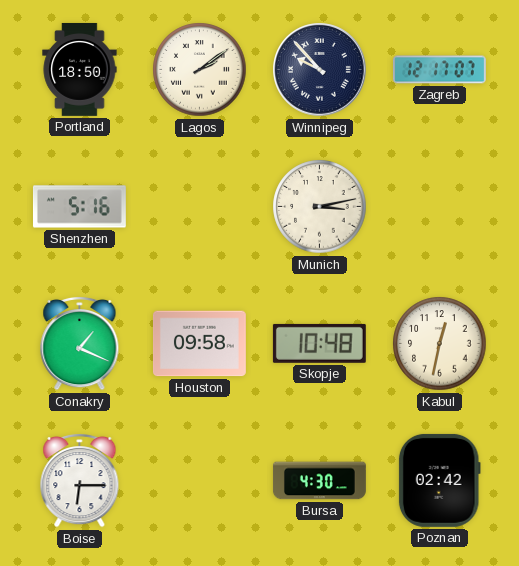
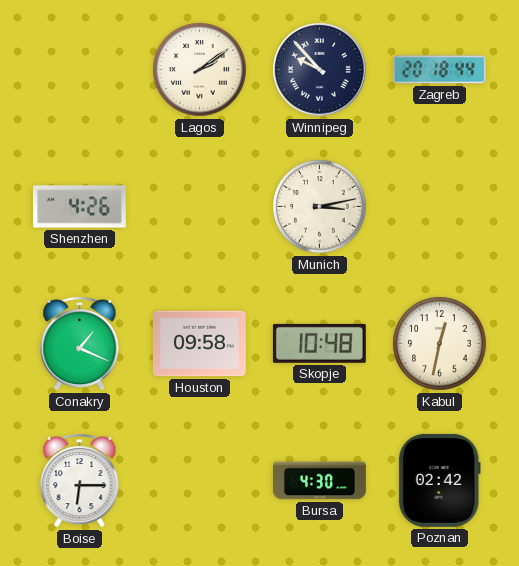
Portland: 18:50 -> none
Zagreb: 12:17 -> 20:18
Shenzhen: 5:16 -> 4:26
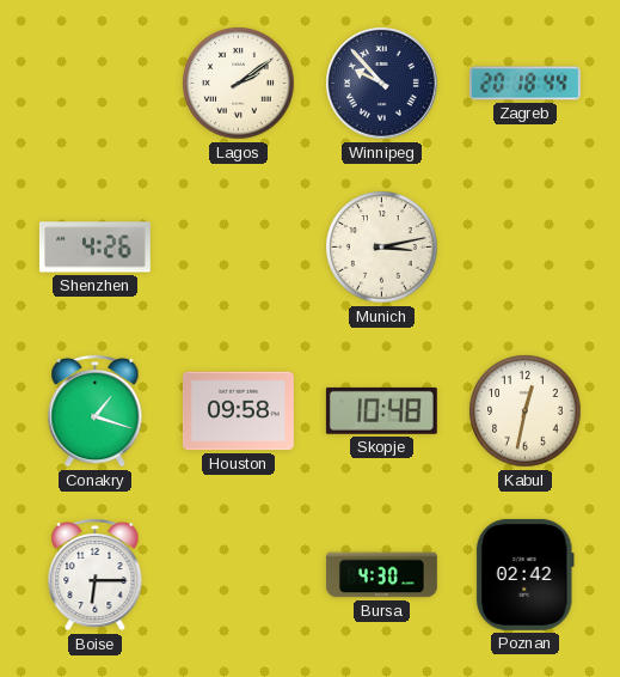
Conakry: 1:19 -> 1:18
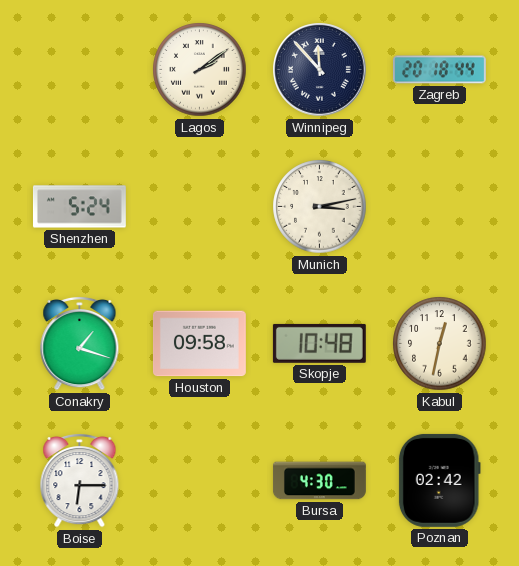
Winnipeg: 9:53 -> 11:53
Shenzhen: 4:26 -> 5:24
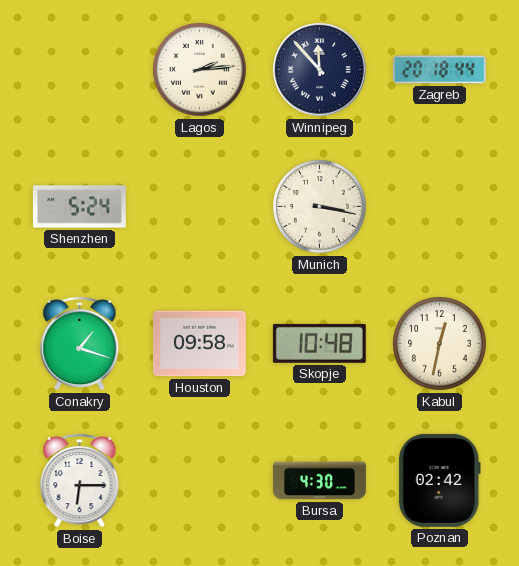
Lagos: 2:09 -> 2:14
Munich: 3:13 -> 3:17
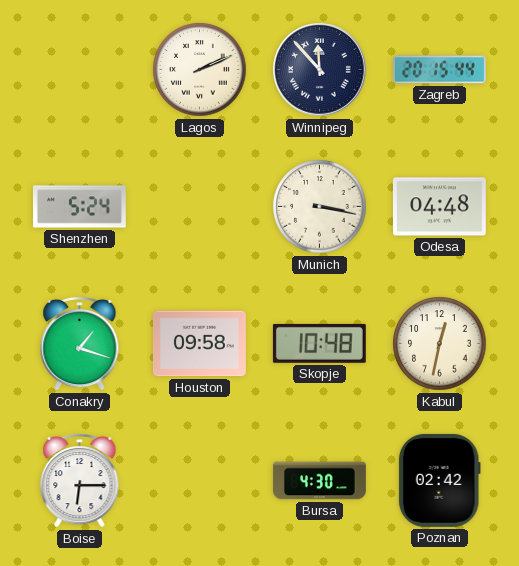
Lagos: 2:14 -> 2:11
Zagreb: 20:18 -> 20:15
Odesa: none -> 04:48
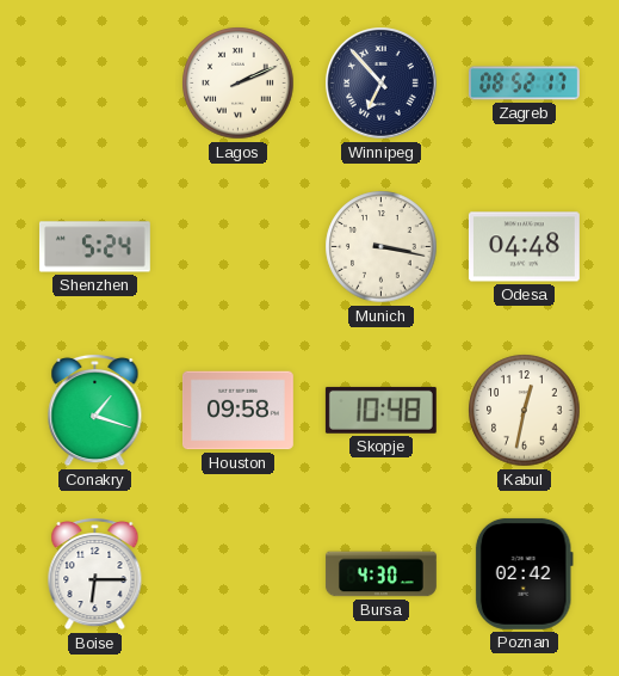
Winnipeg: 11:53 -> 6:53
Zagreb: 20:15 -> 08:52
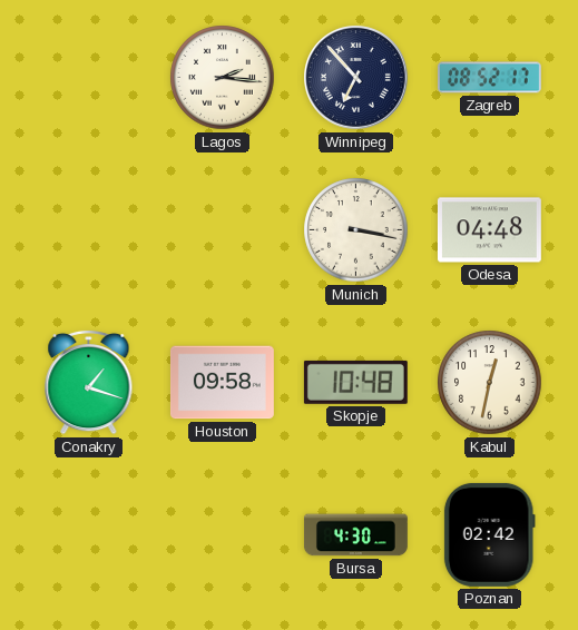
Lagos: 2:11 -> 2:16
Shenzhen: 5:24 -> none
Boise: 6:15 -> none
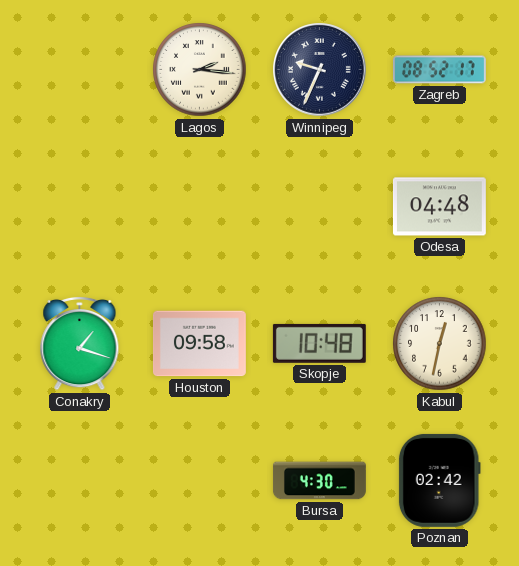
Winnipeg: 6:53 -> 9:34
Munich: 3:17 -> none
